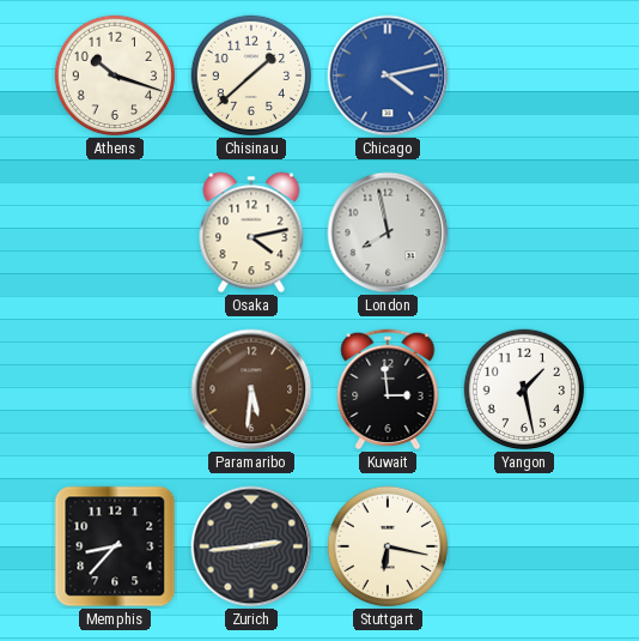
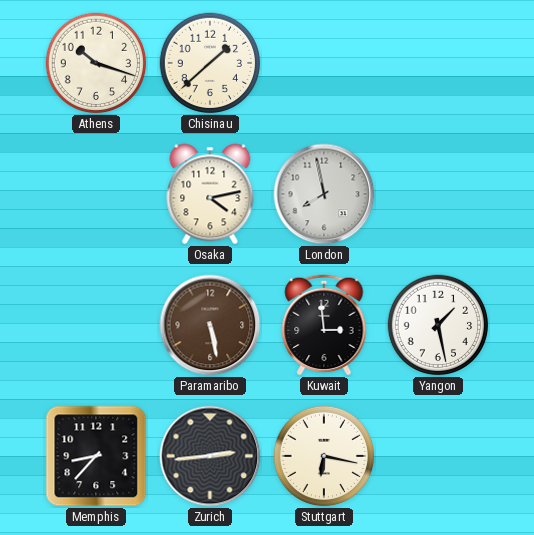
Chicago: 4:13 -> none
Paramaribo: 5:31 -> 5:28
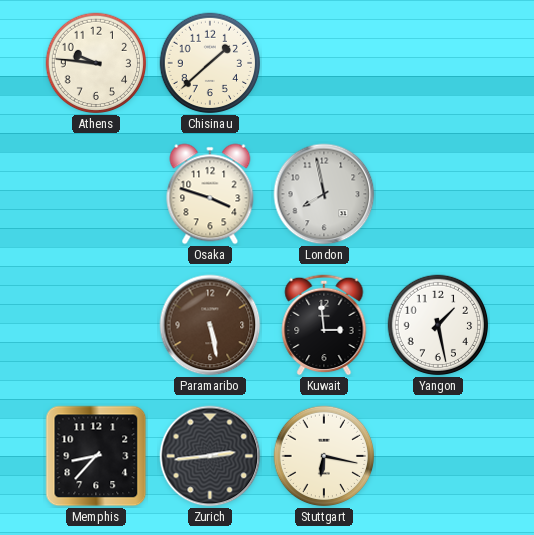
Athens: 10:18 -> 9:46
Osaka: 4:13 -> 3:48
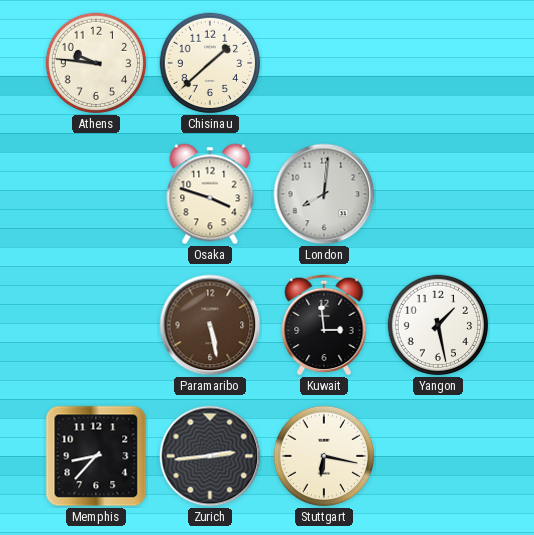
London: 7:58 -> 8:01
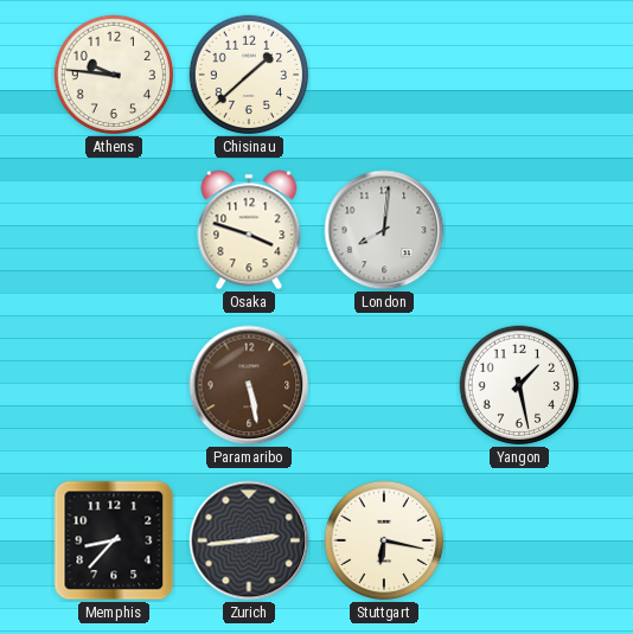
Kuwait: 2:59 -> none
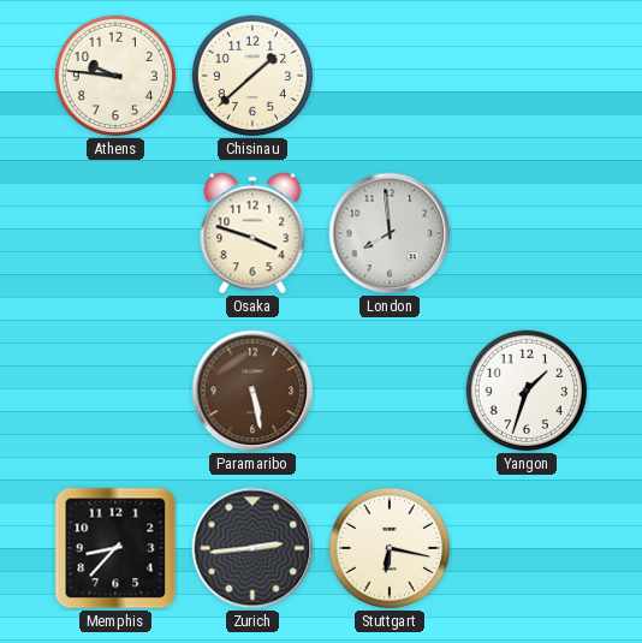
London: 8:01 -> 7:59
Yangon: 1:28 -> 1:33
